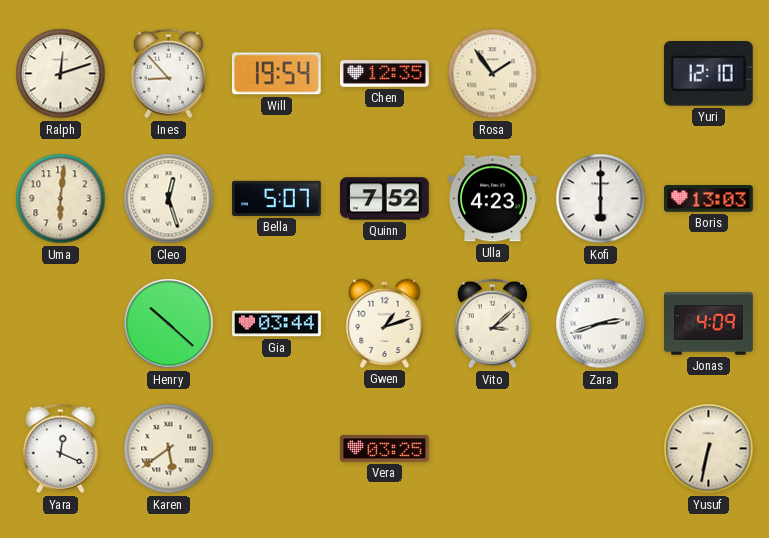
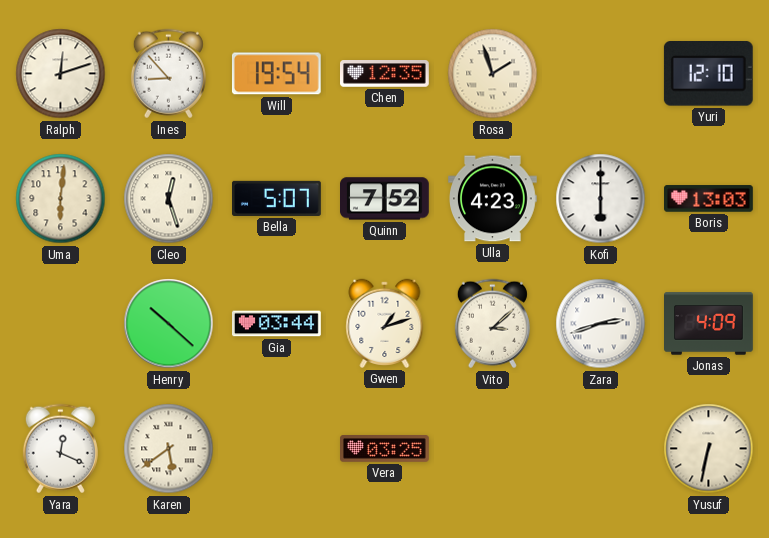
Rosa: 1:54 -> 1:57
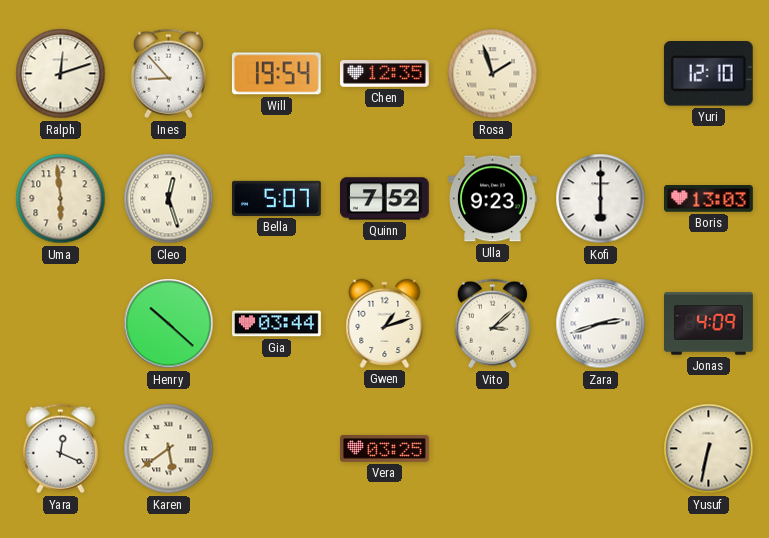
Uma: 6:01 -> 5:59
Ulla: 4:23 -> 9:23
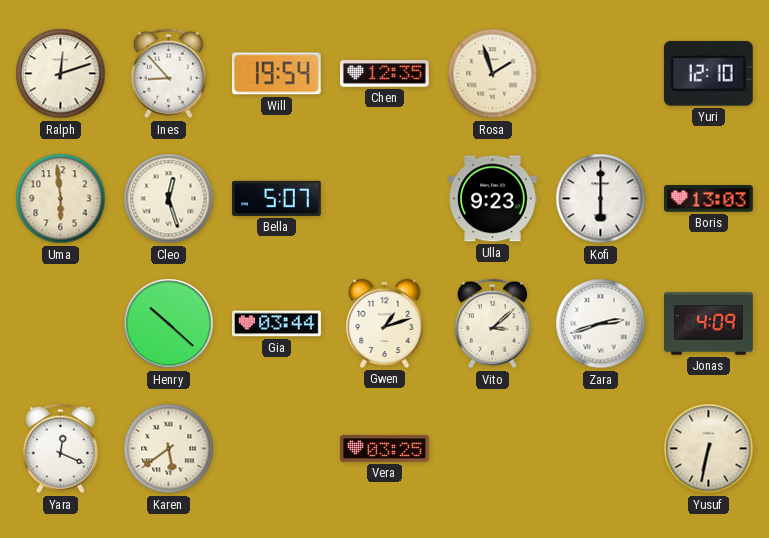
Quinn: 7:52 -> none
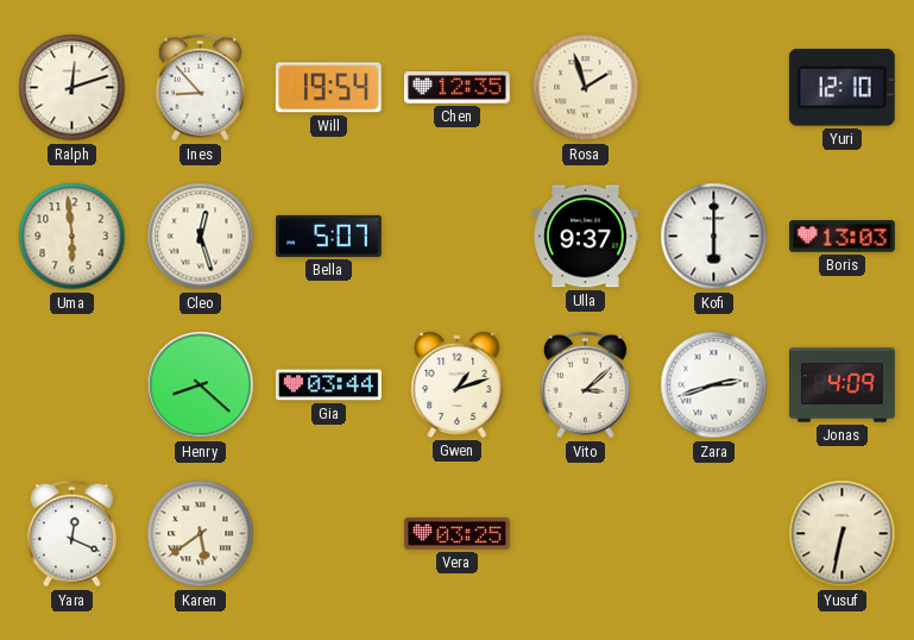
Ulla: 9:23 -> 9:37
Henry: 10:22 -> 8:22
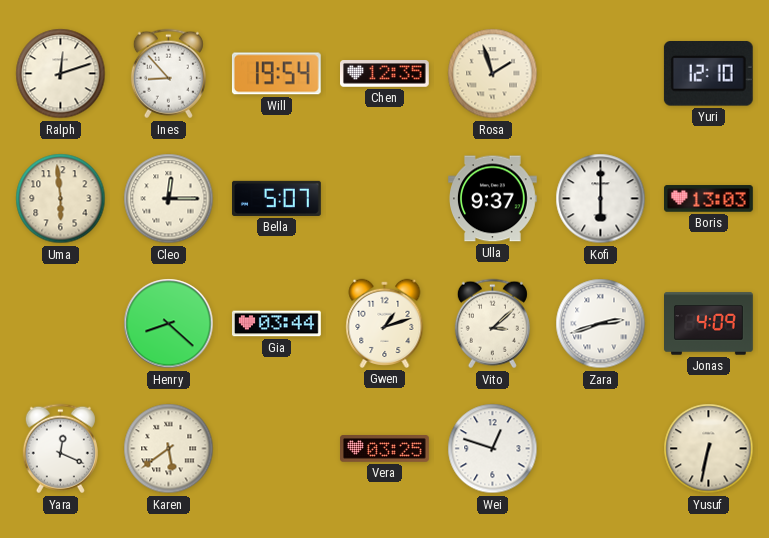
Cleo: 12:27 -> 12:15
Wei: none -> 12:48
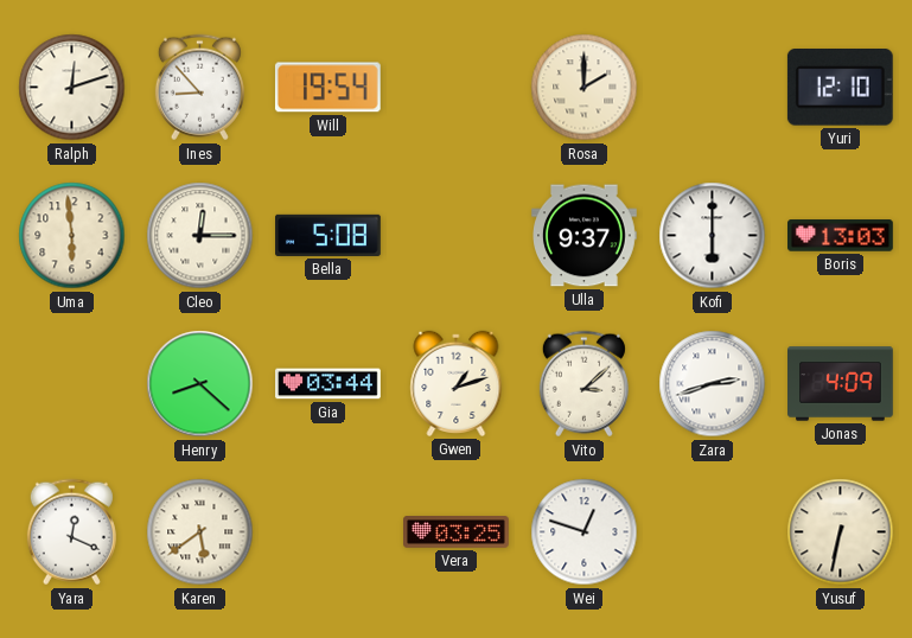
Chen: 12:35 -> none
Rosa: 1:57 -> 2:00
Bella: 5:07 -> 5:08
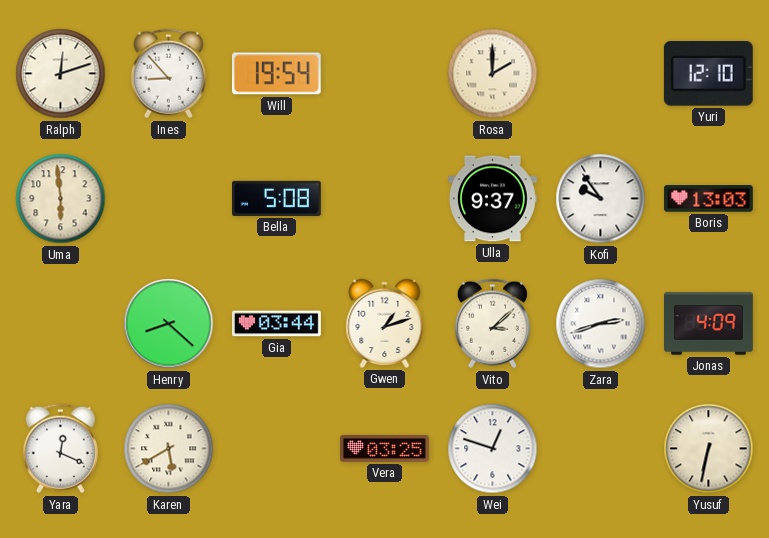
Cleo: 12:15 -> none
Kofi: 6:00 -> 9:54
Karen: 5:39 -> 5:40
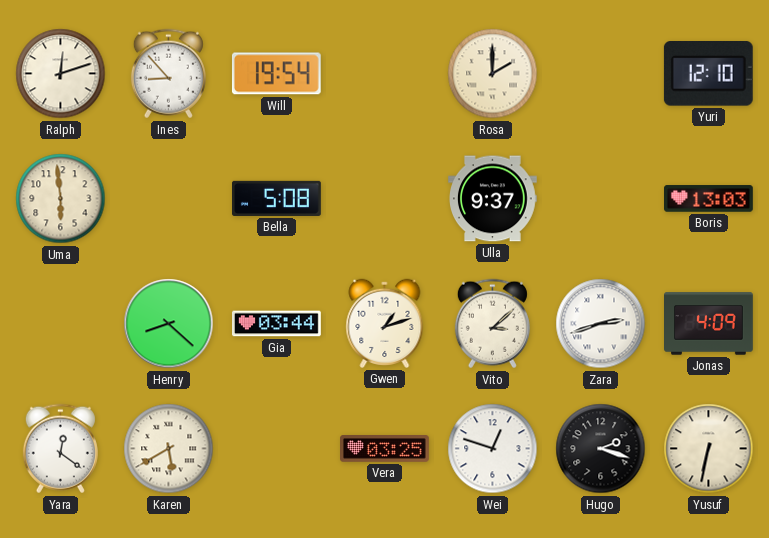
Kofi: 9:54 -> none
Yara: 12:19 -> 12:21
Hugo: none -> 2:18
